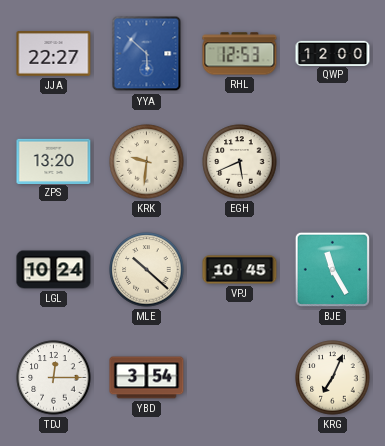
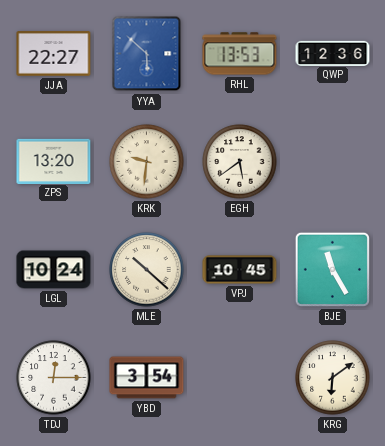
RHL: 12:53 -> 13:53
QWP: 12:00 -> 12:36
EGH: 5:41 -> 5:39
KRG: 7:04 -> 6:09
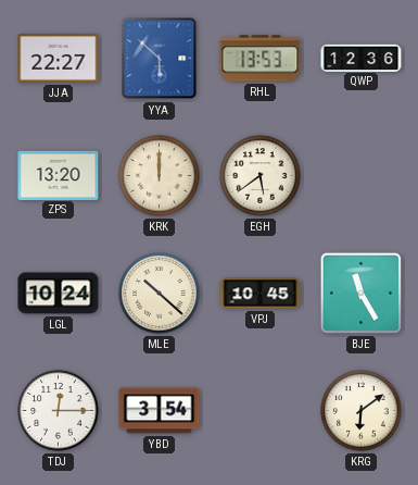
KRK: 9:31 -> 12:00
